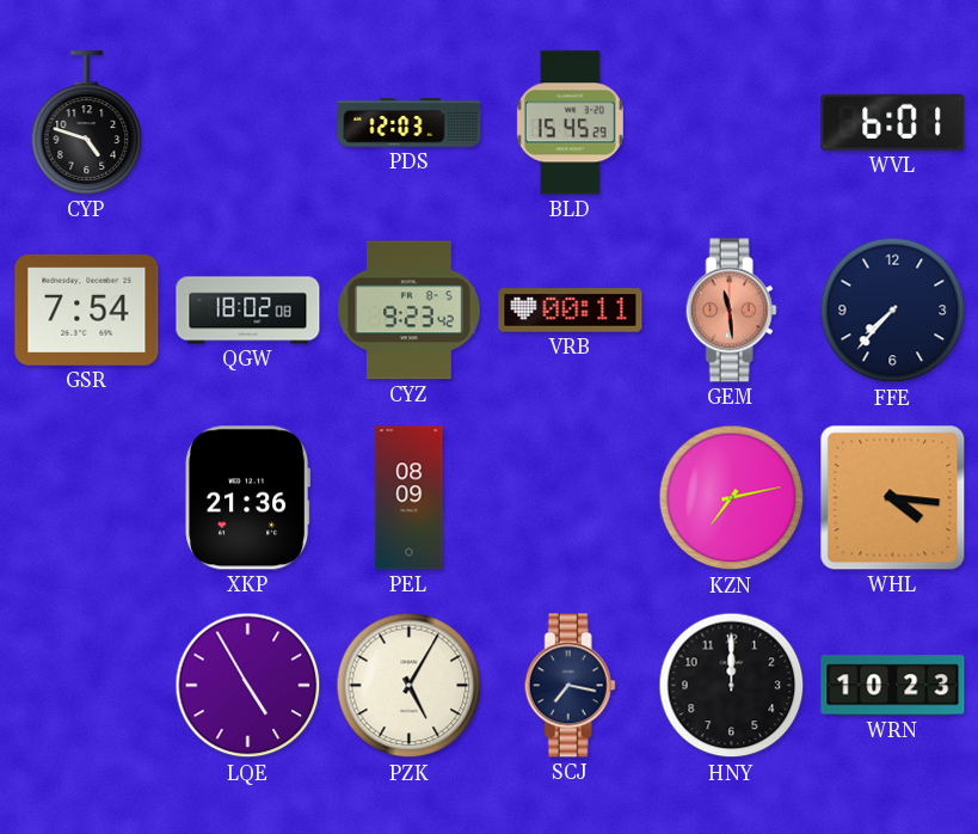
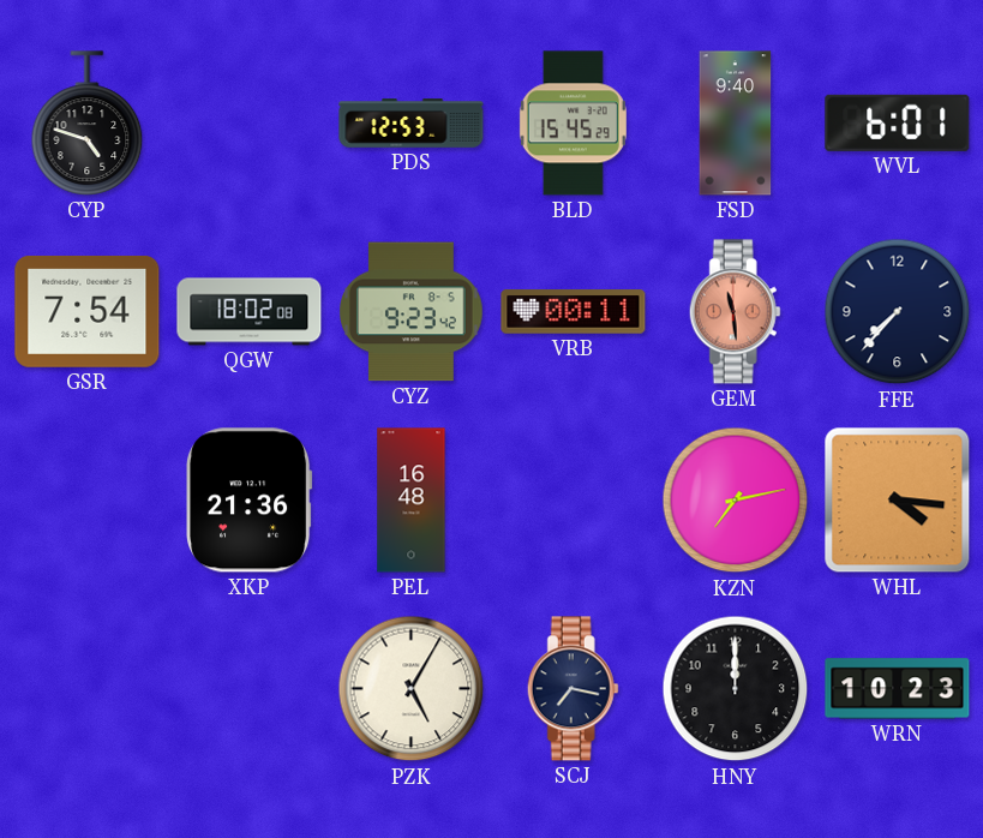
PDS: 12:03 -> 12:53
FSD: none -> 9:40
PEL: 08:09 -> 16:48
LQE: 4:55 -> none
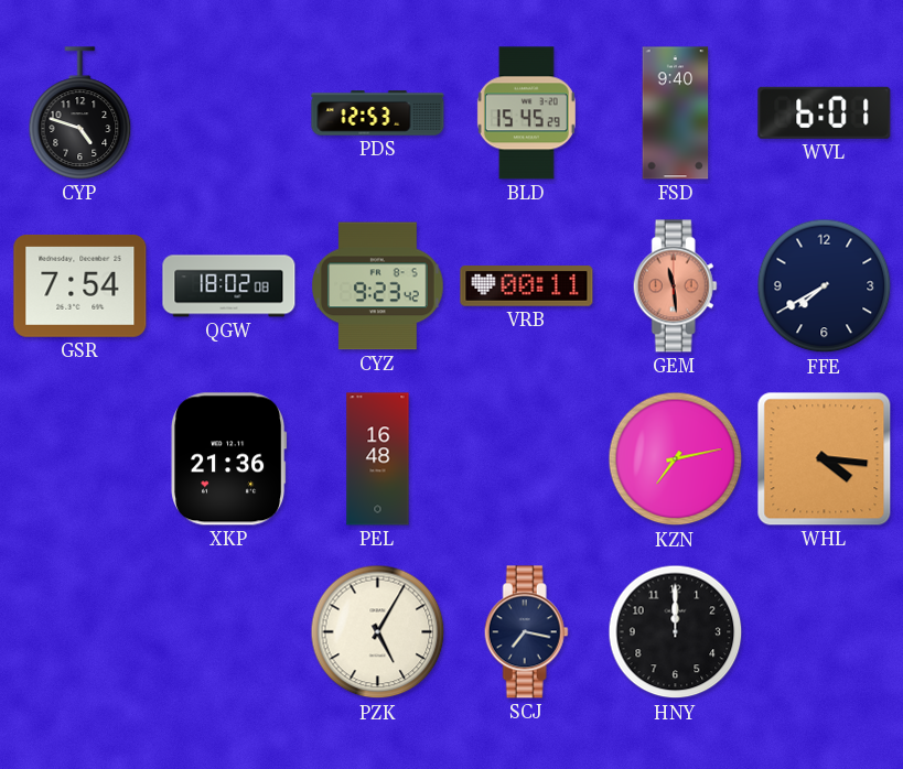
FFE: 7:37 -> 7:40
WRN: 10:23 -> none
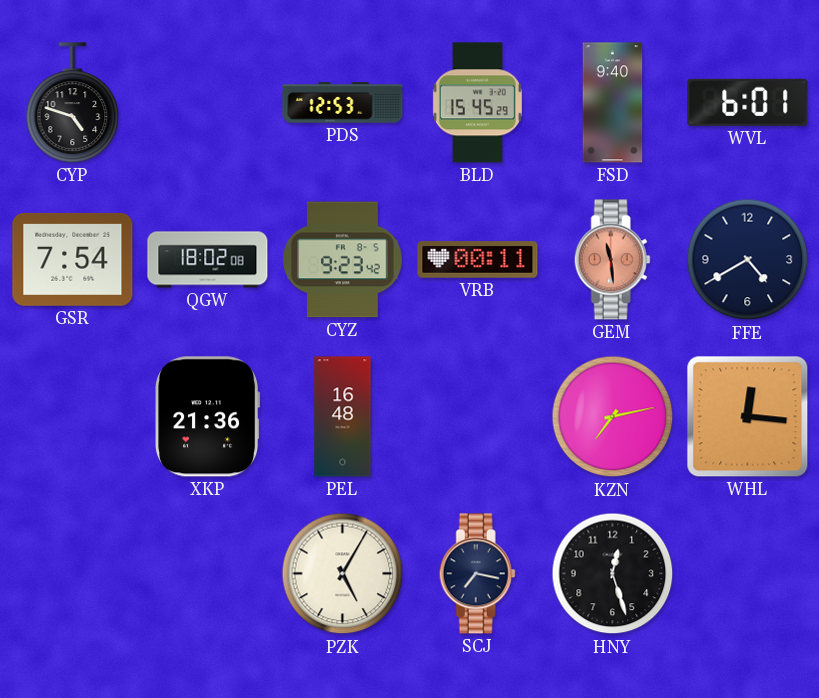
FFE: 7:40 -> 4:40
WHL: 4:16 -> 12:16
HNY: 12:00 -> 12:27
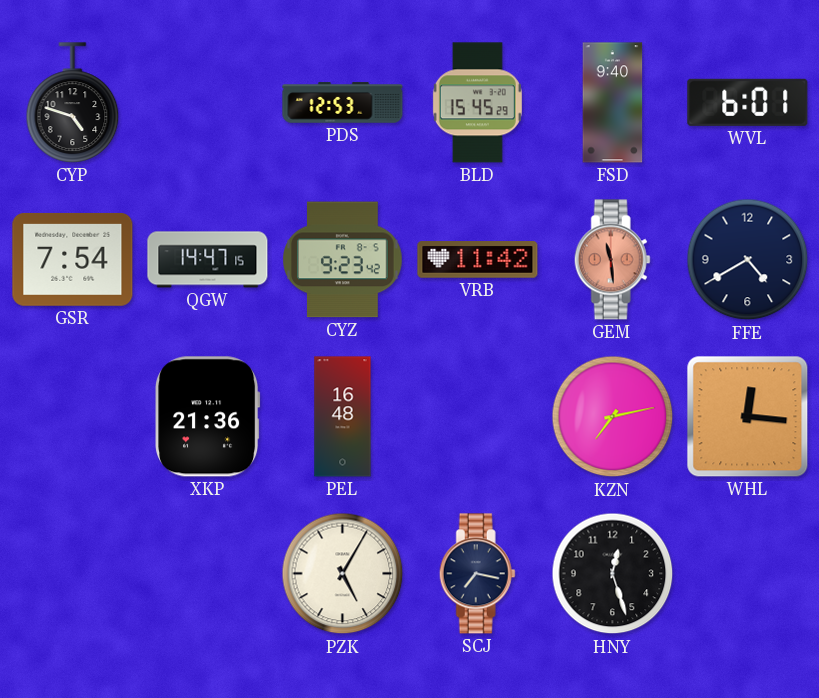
QGW: 18:02 -> 14:47
VRB: 00:11 -> 11:42
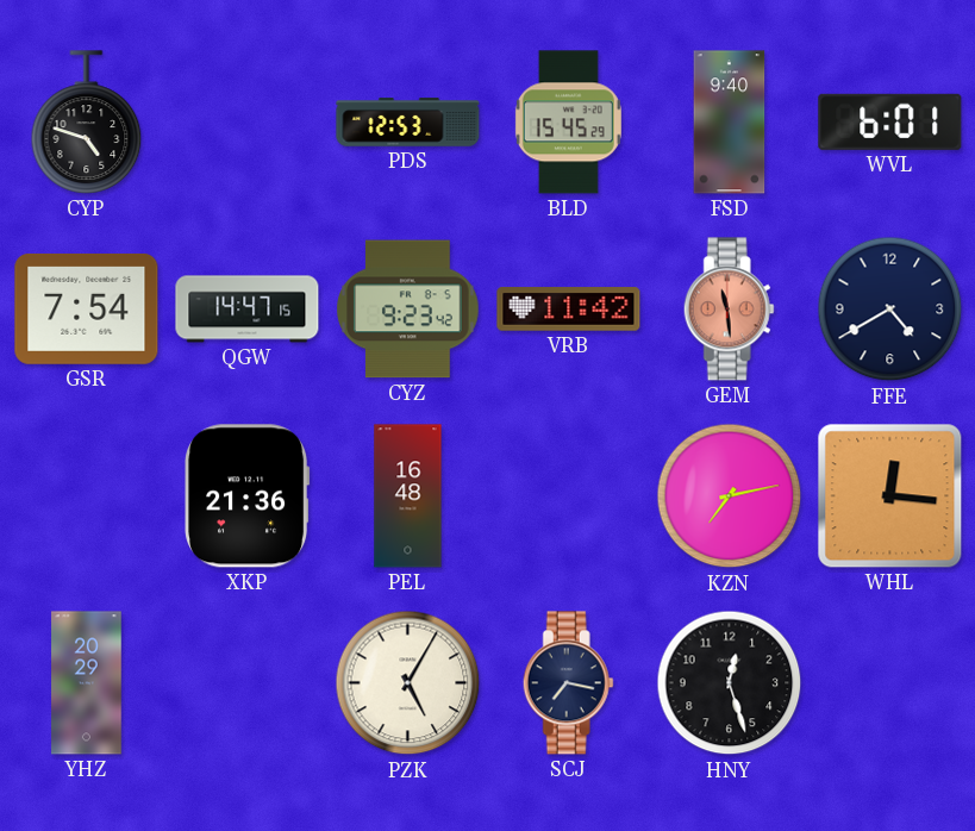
YHZ: none -> 20:29
